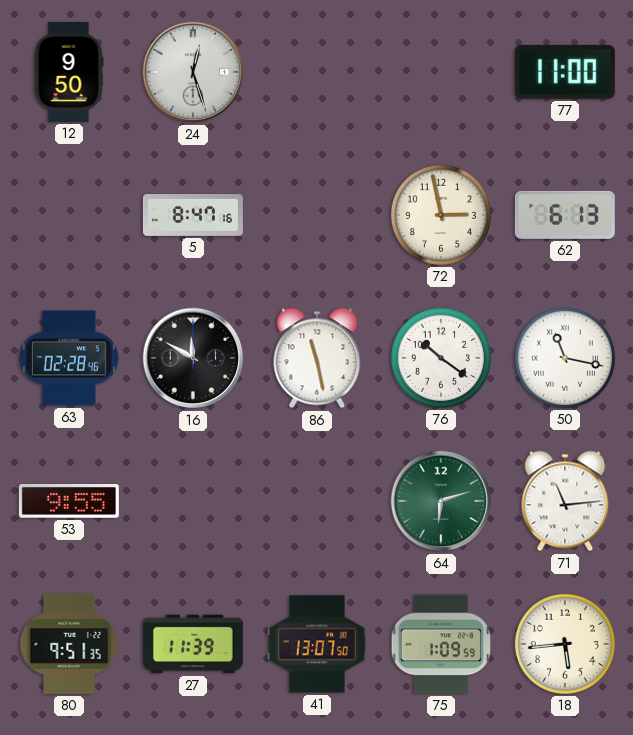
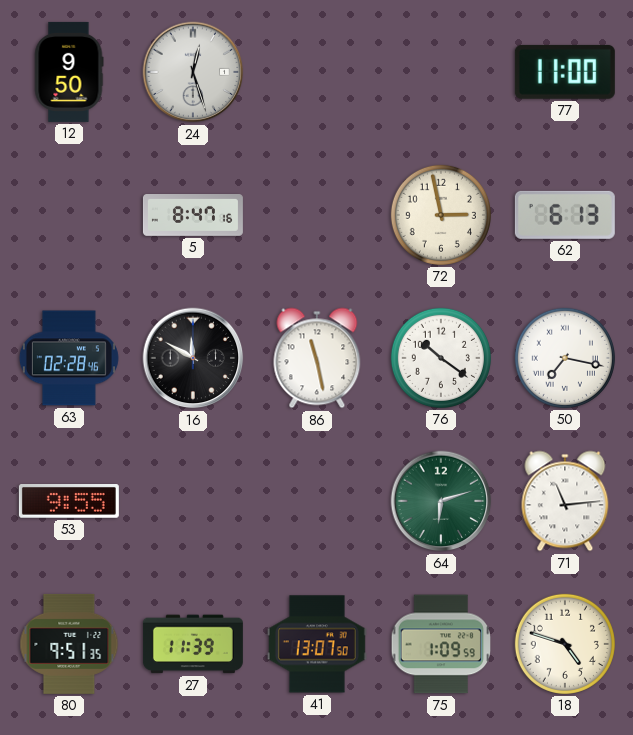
50: 11:17 -> 7:17
18: 5:44 -> 4:48
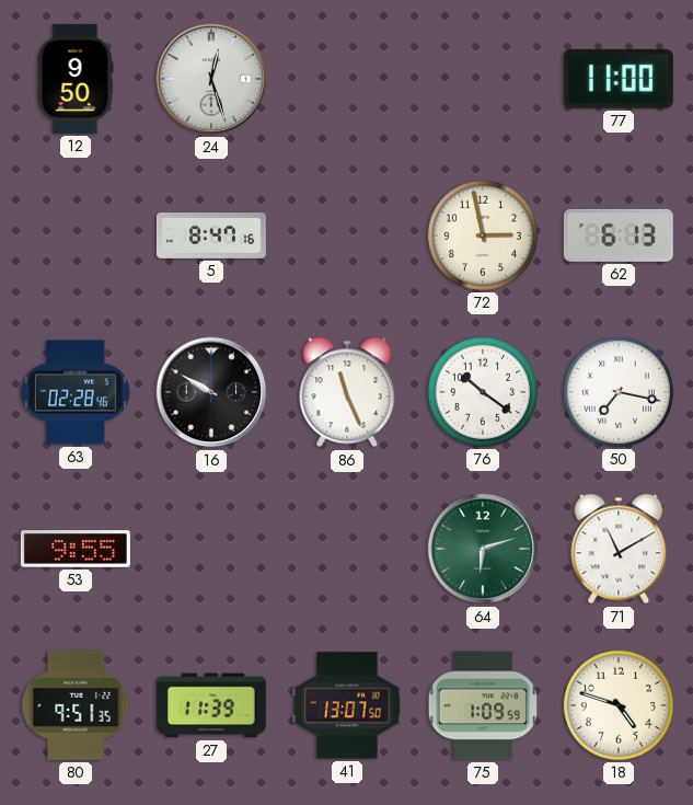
16: 11:50 -> 9:50
86: 11:28 -> 11:26
71: 11:14 -> 11:10
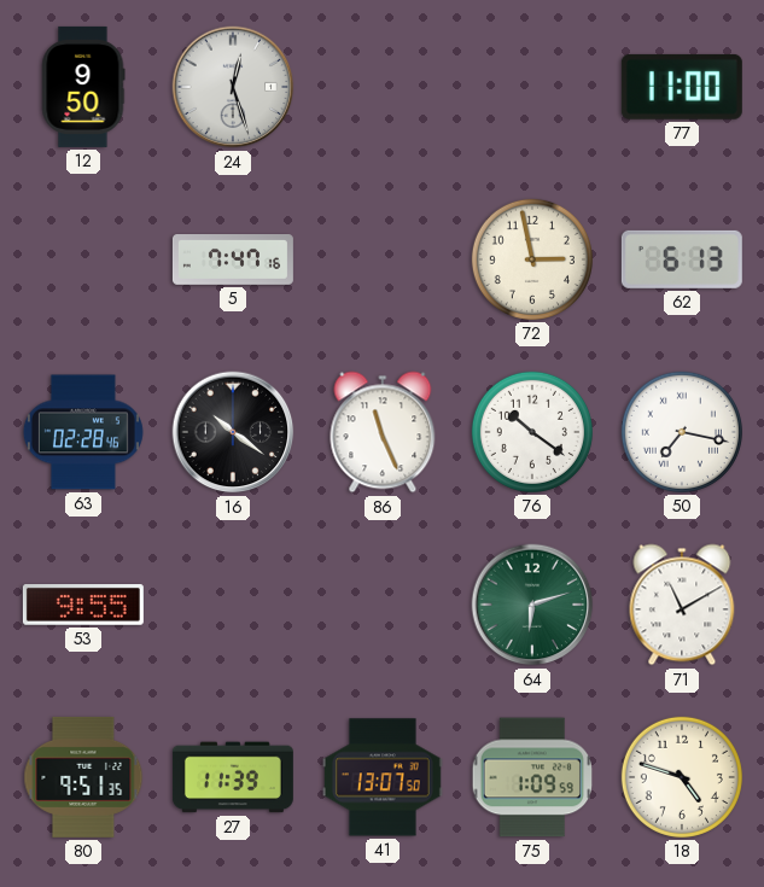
5: 8:47 -> 7:47
16: 9:50 -> 10:21
